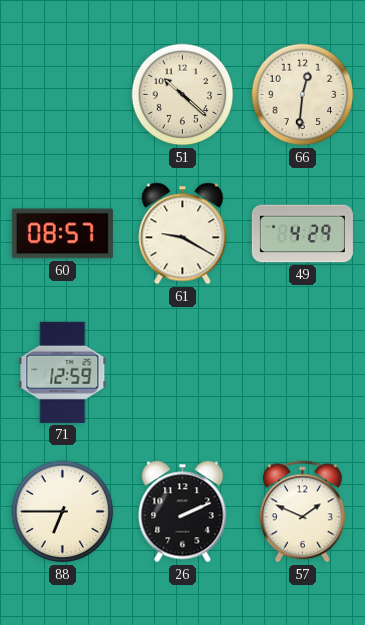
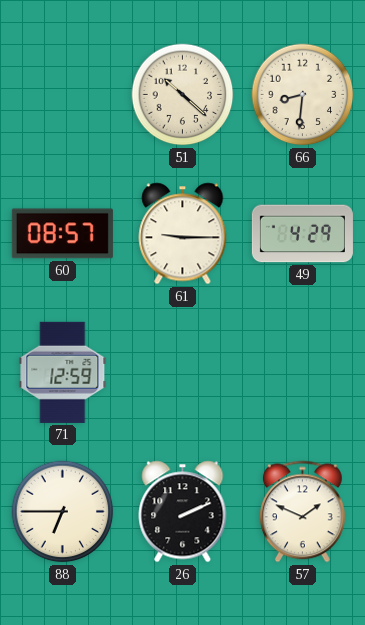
66: 12:31 -> 8:31
61: 9:20 -> 9:15
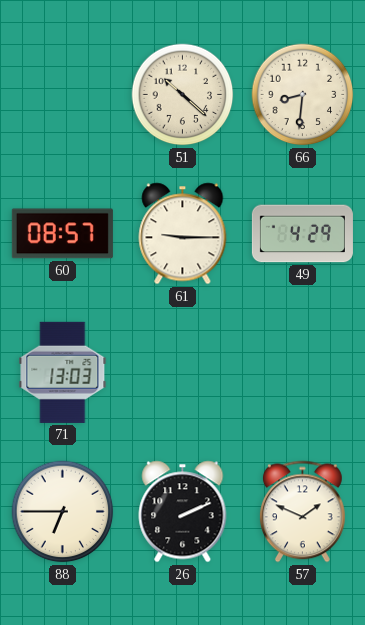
71: 12:59 -> 13:03
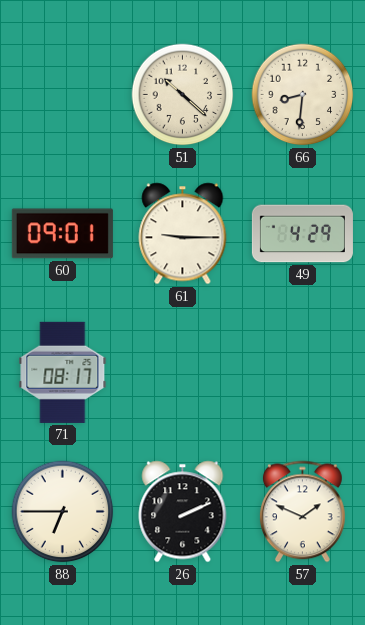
60: 08:57 -> 09:01
71: 13:03 -> 08:17
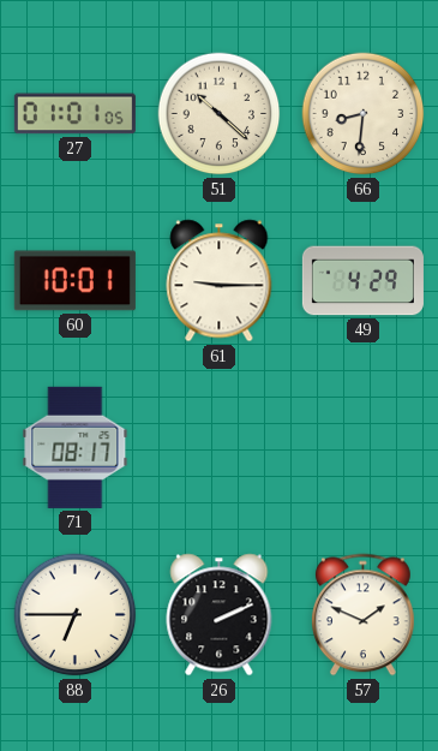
27: none -> 01:01
60: 09:01 -> 10:01
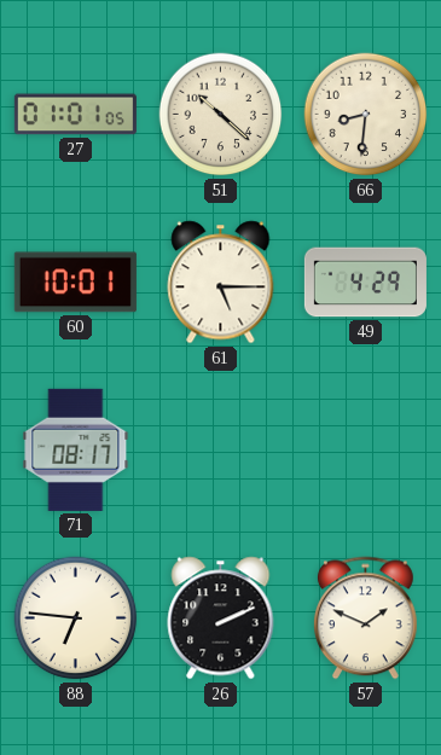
61: 9:15 -> 5:15
88: 6:45 -> 6:46
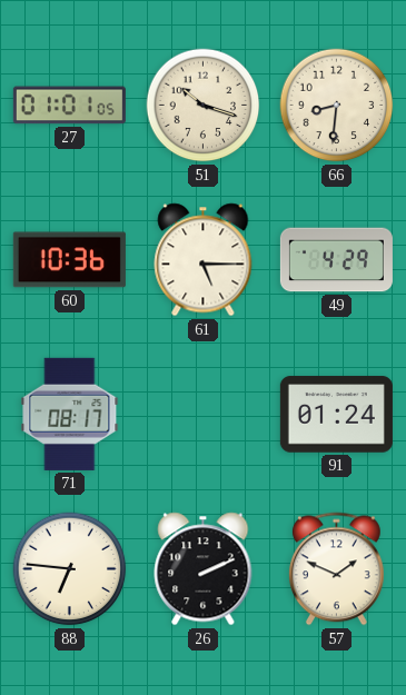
51: 10:22 -> 10:18
60: 10:01 -> 10:36
91: none -> 01:24
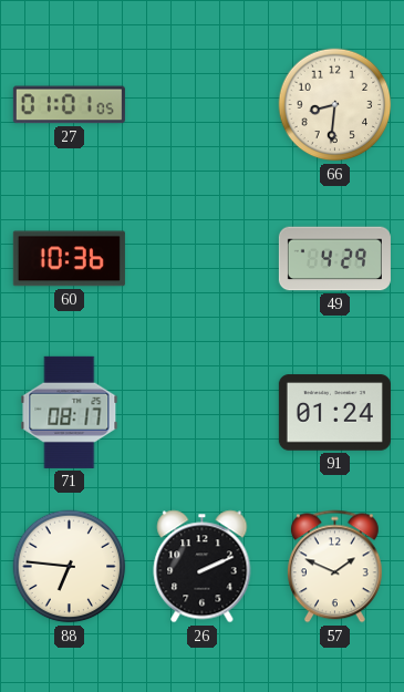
51: 10:18 -> none
61: 5:15 -> none
